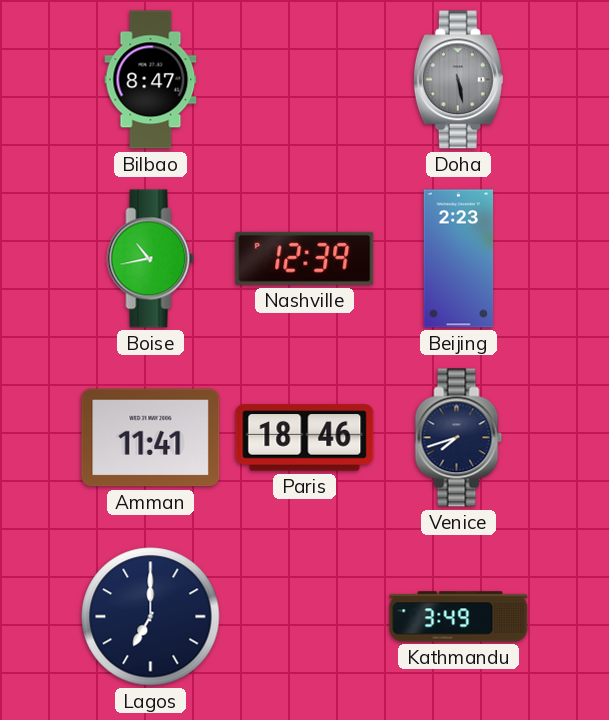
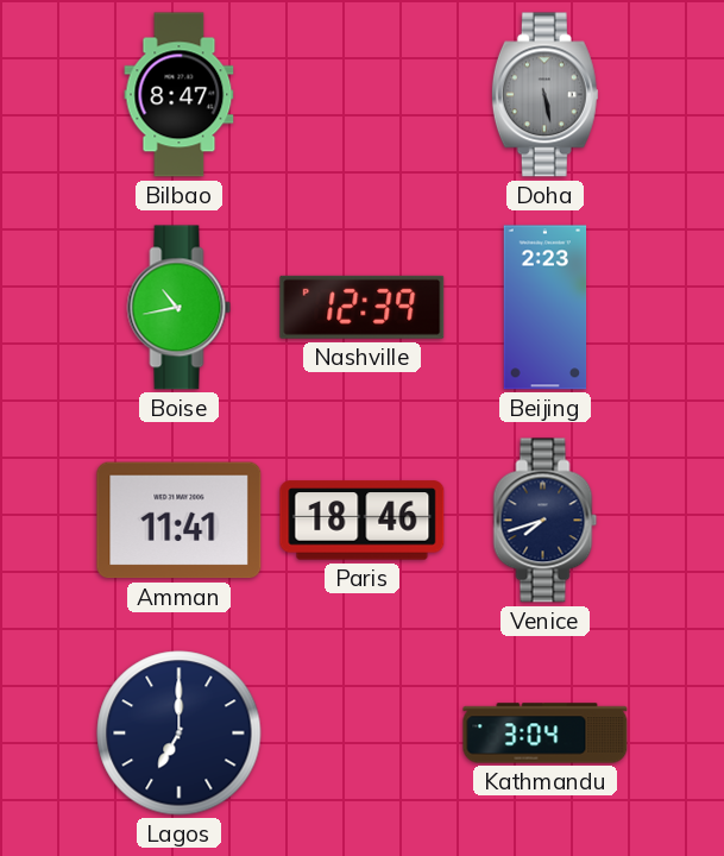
Kathmandu: 3:49 -> 3:04
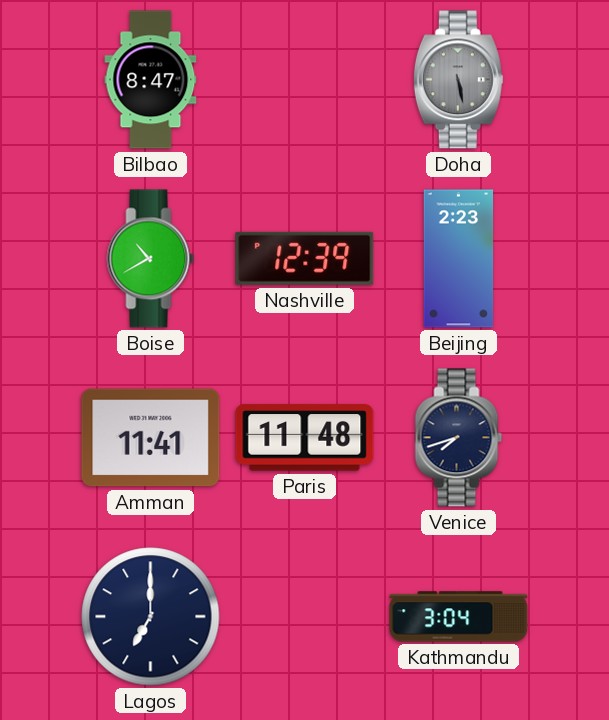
Boise: 10:43 -> 10:40
Paris: 18:46 -> 11:48
